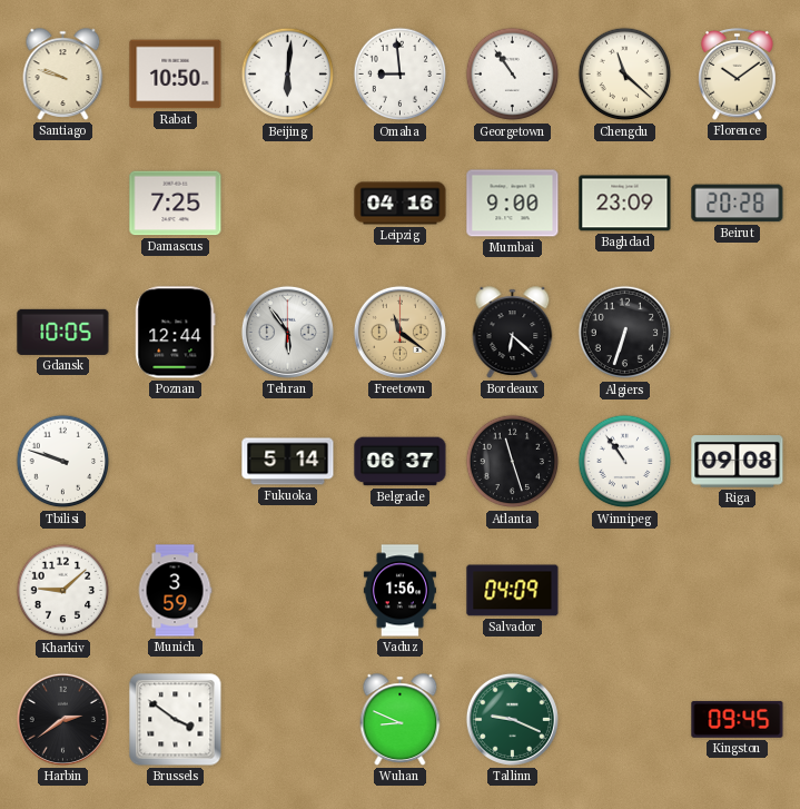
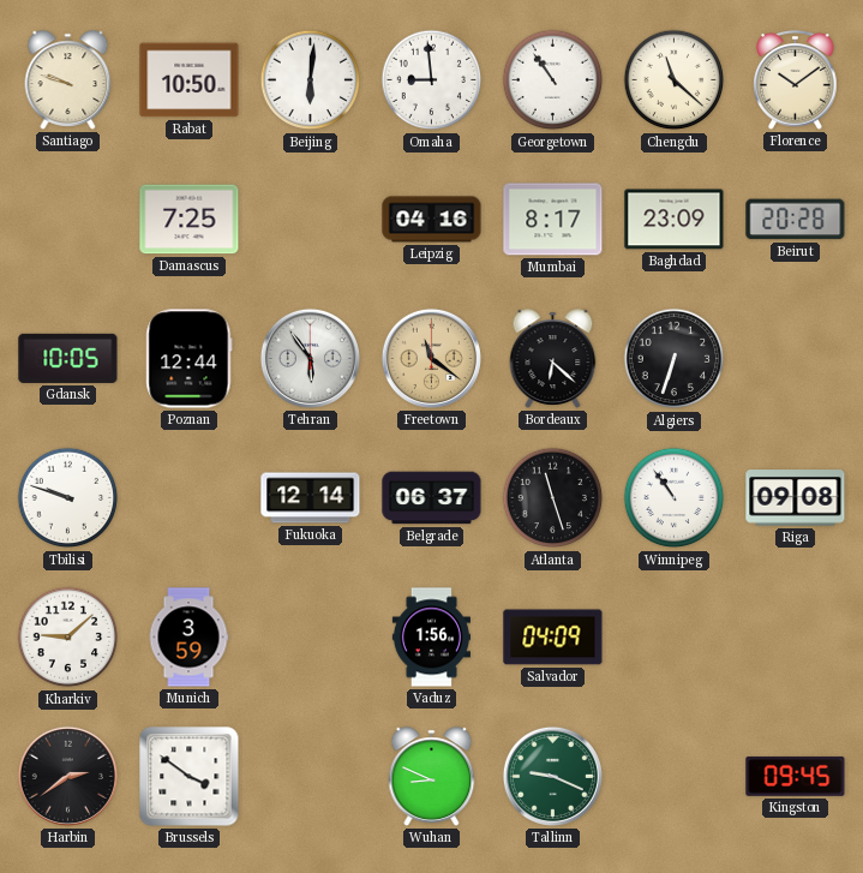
Mumbai: 9:00 -> 8:17
Fukuoka: 5:14 -> 12:14
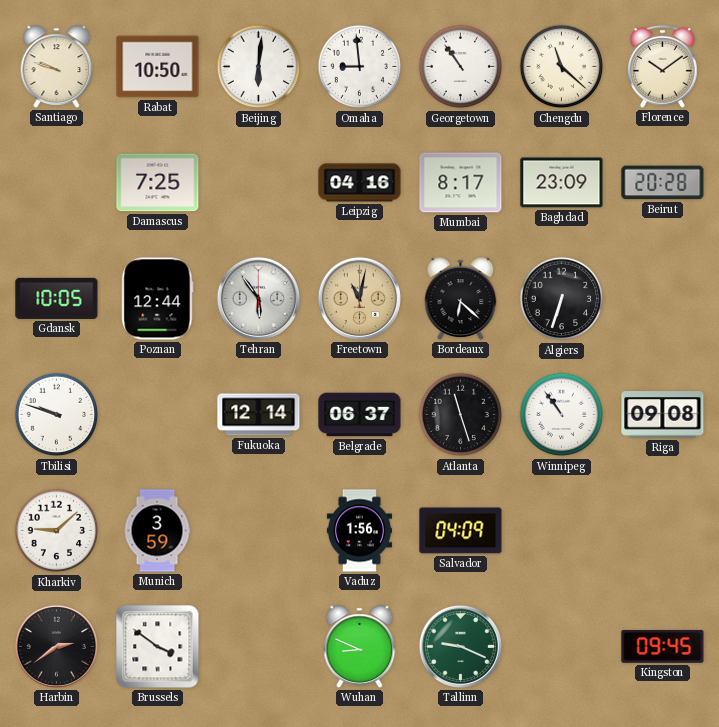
Freetown: 11:21 -> 11:02
